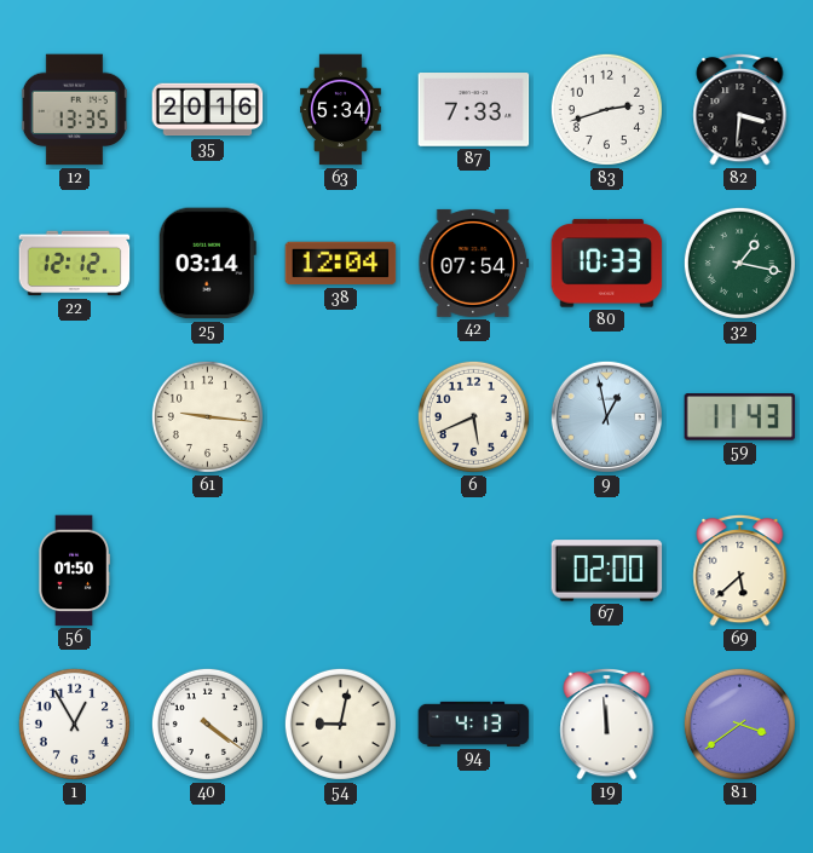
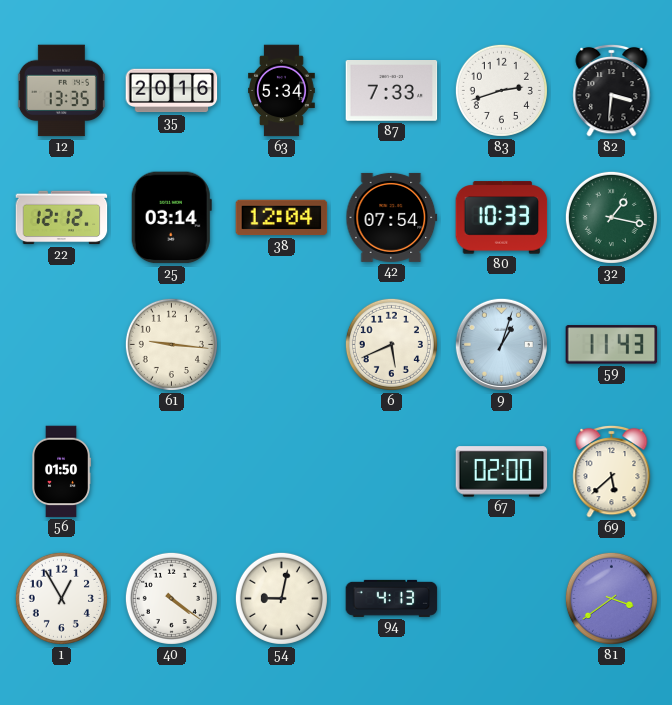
9: 12:58 -> 1:03
19: 11:59 -> none
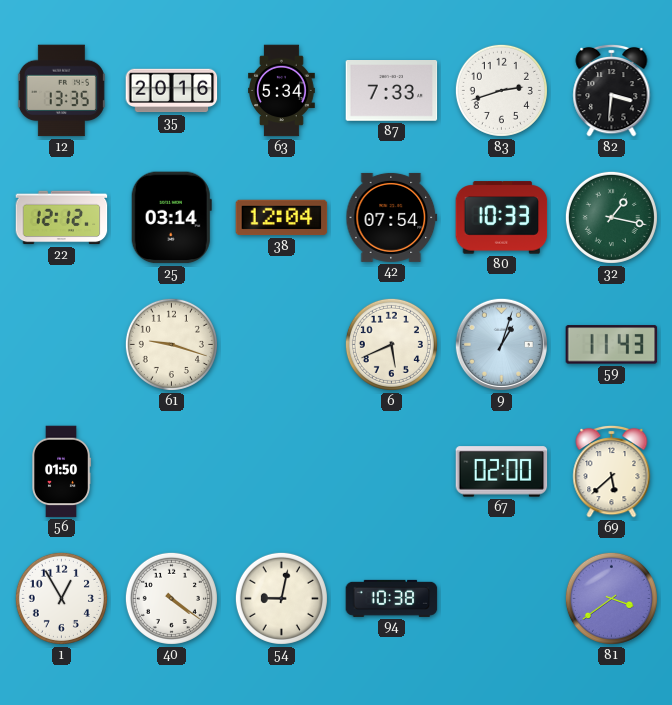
61: 9:16 -> 9:18
94: 4:13 -> 10:38
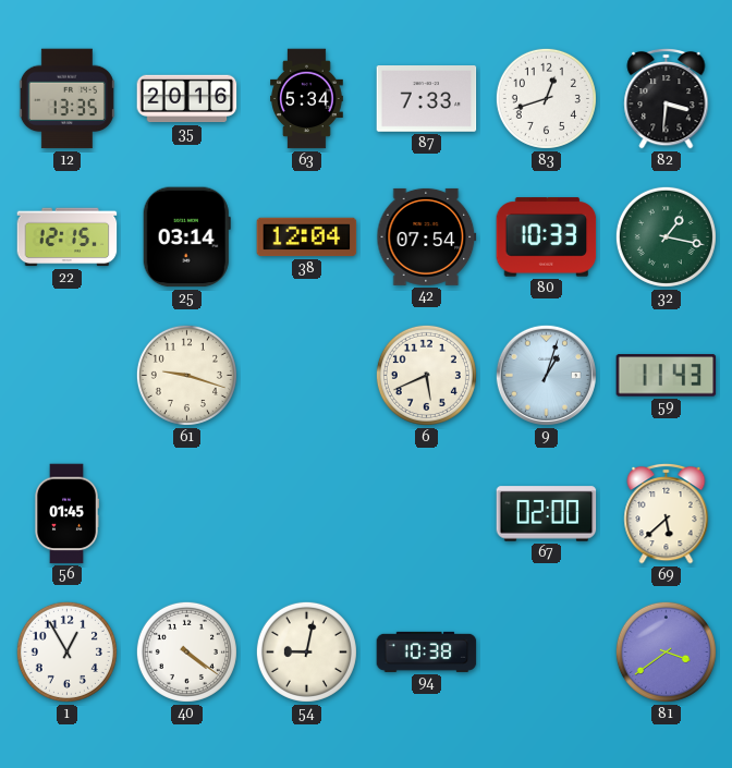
83: 2:42 -> 12:42
22: 12:12 -> 12:15
56: 01:50 -> 01:45
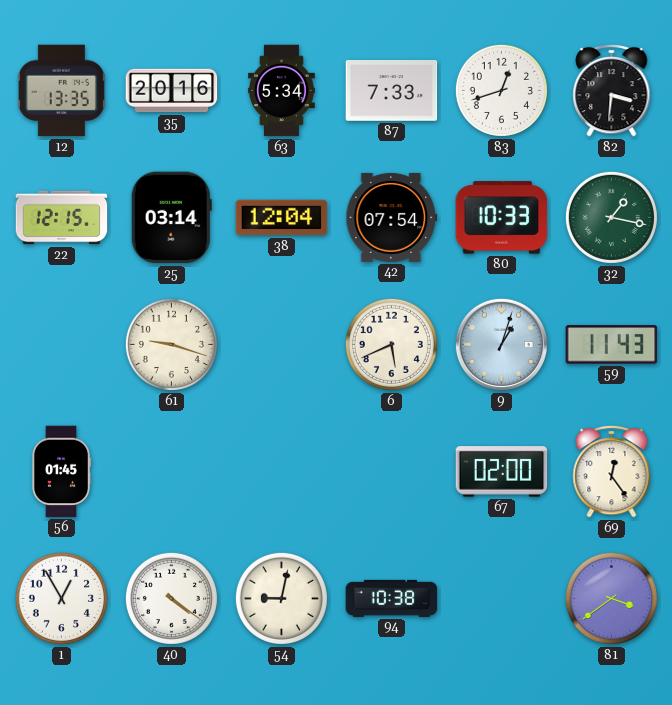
69: 5:38 -> 12:24
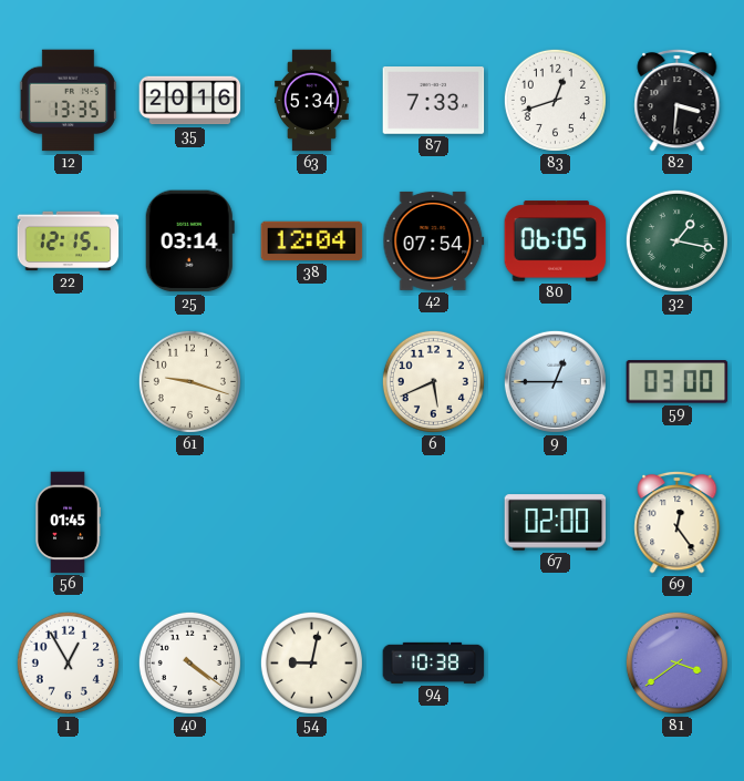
80: 10:33 -> 06:05
9: 1:03 -> 12:45
59: 11:43 -> 03:00
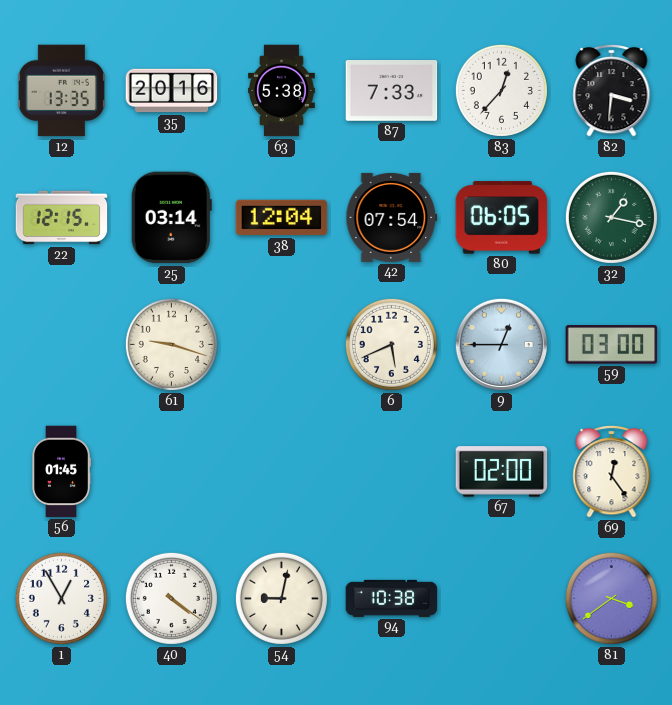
63: 5:34 -> 5:38
83: 12:42 -> 12:37
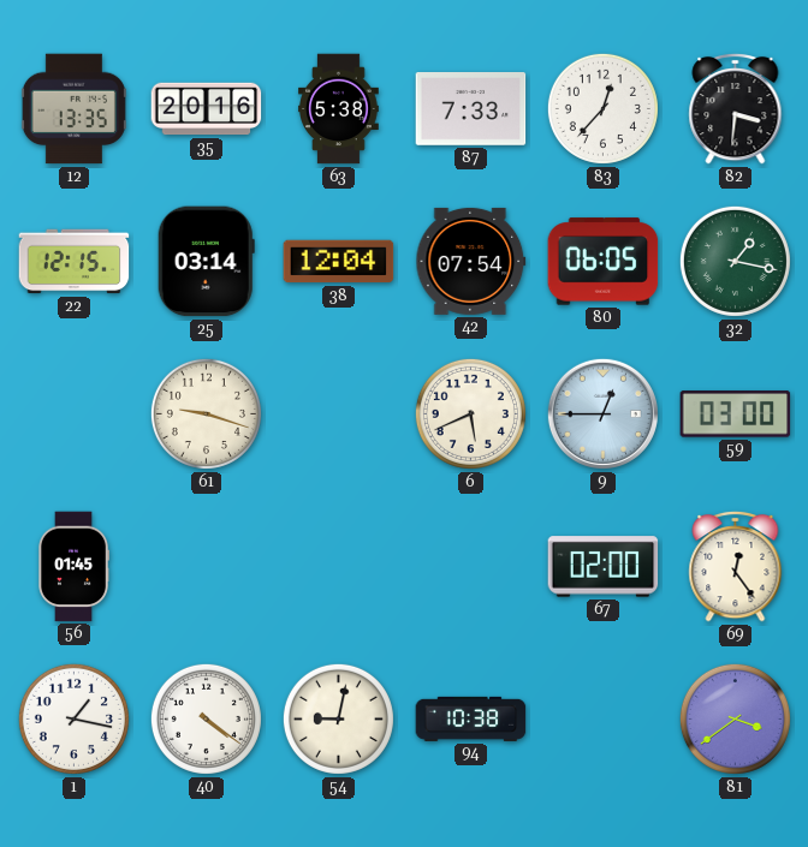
1: 12:55 -> 1:17
